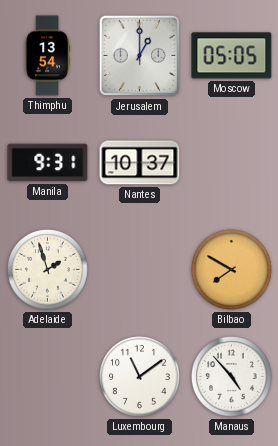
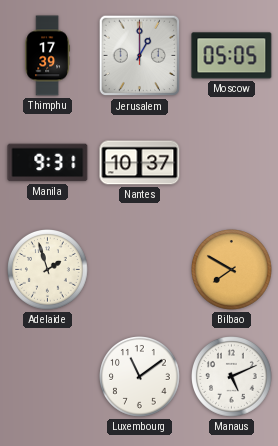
Thimphu: 13:54 -> 17:39
Manaus: 4:53 -> 5:11
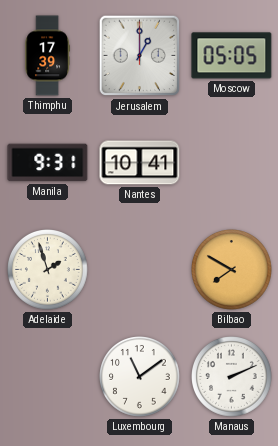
Nantes: 10:37 -> 10:41
Manaus: 5:11 -> 2:11
